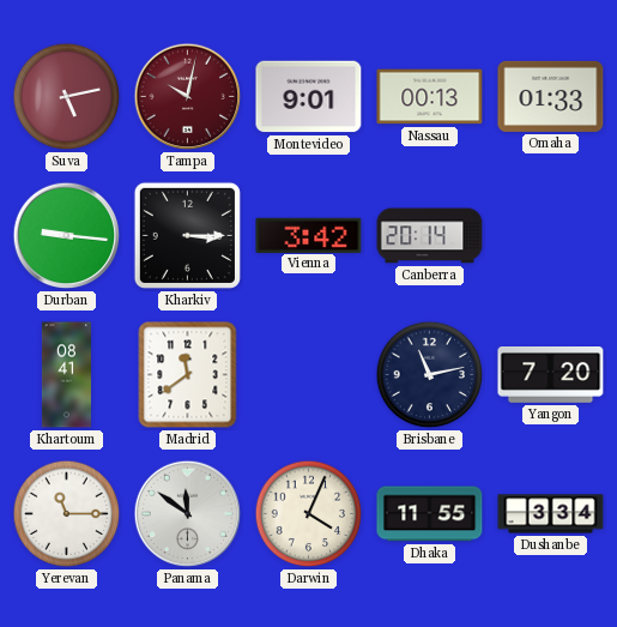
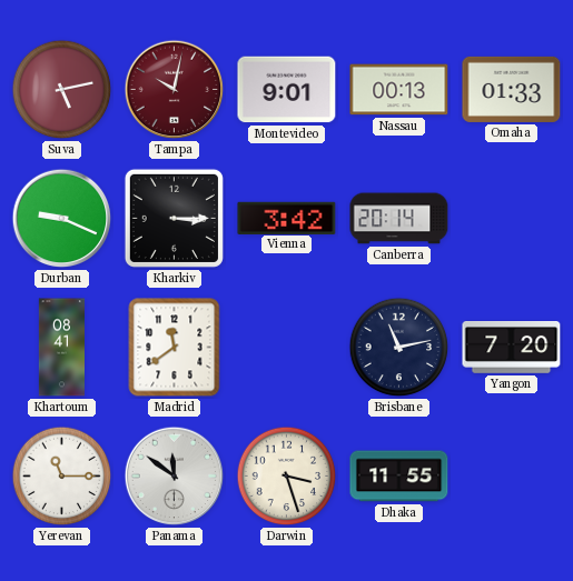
Durban: 9:16 -> 9:19
Darwin: 4:04 -> 3:27
Dushanbe: 3:34 -> none
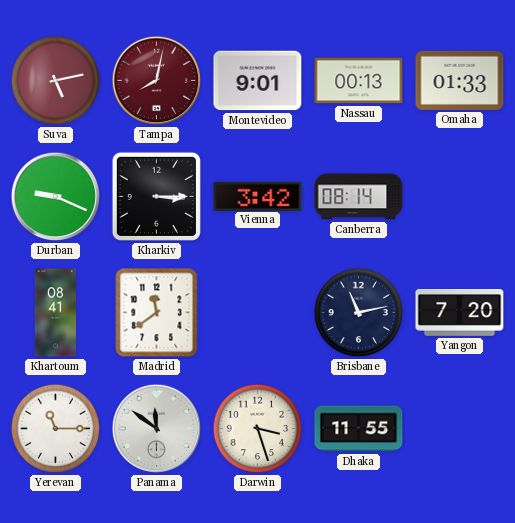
Tampa: 10:02 -> 8:02
Canberra: 20:14 -> 08:14
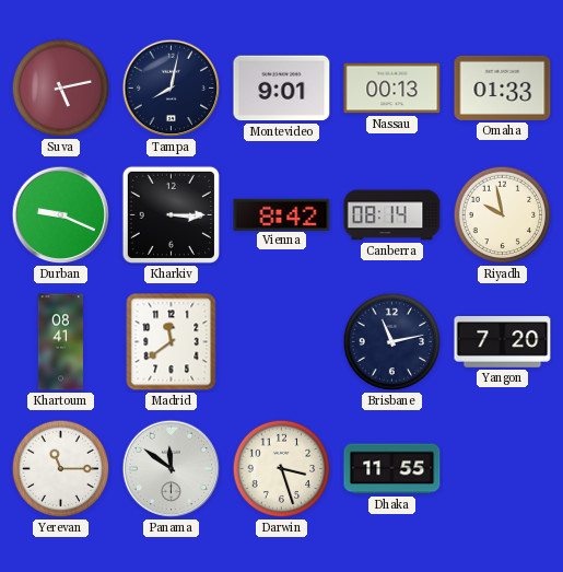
Tampa dial: burgundy -> navy
Vienna: 3:42 -> 8:42
Riyadh: none -> 9:58
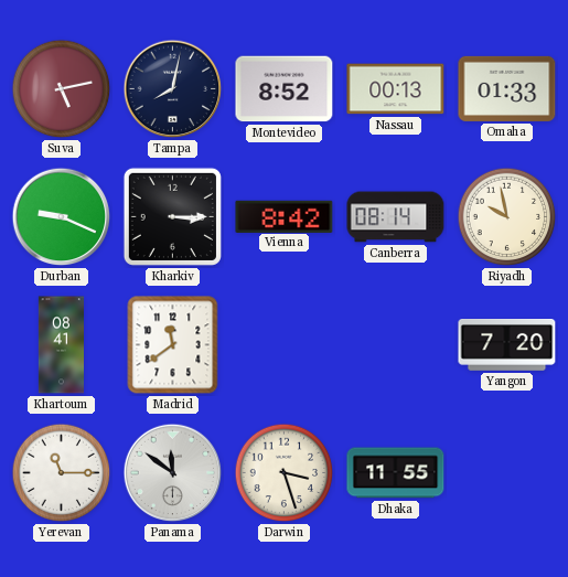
Montevideo: 9:01 -> 8:52
Brisbane: 11:13 -> none
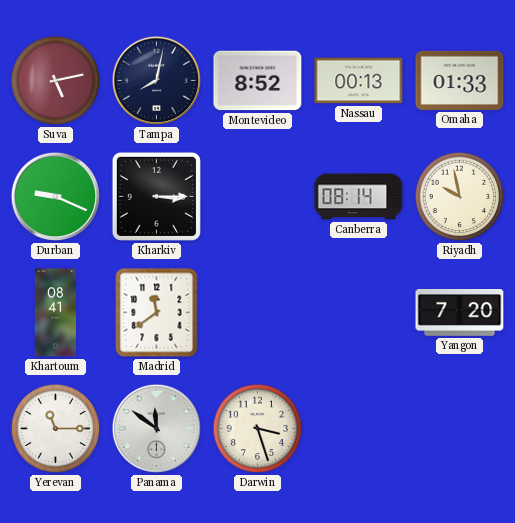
Vienna: 8:42 -> none
Dhaka: 11:55 -> none
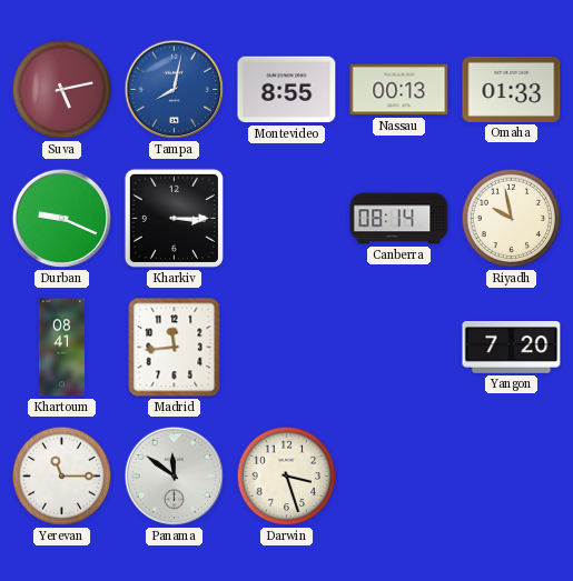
Tampa dial: navy -> blue
Montevideo: 8:52 -> 8:55
Madrid: 11:39 -> 11:44
